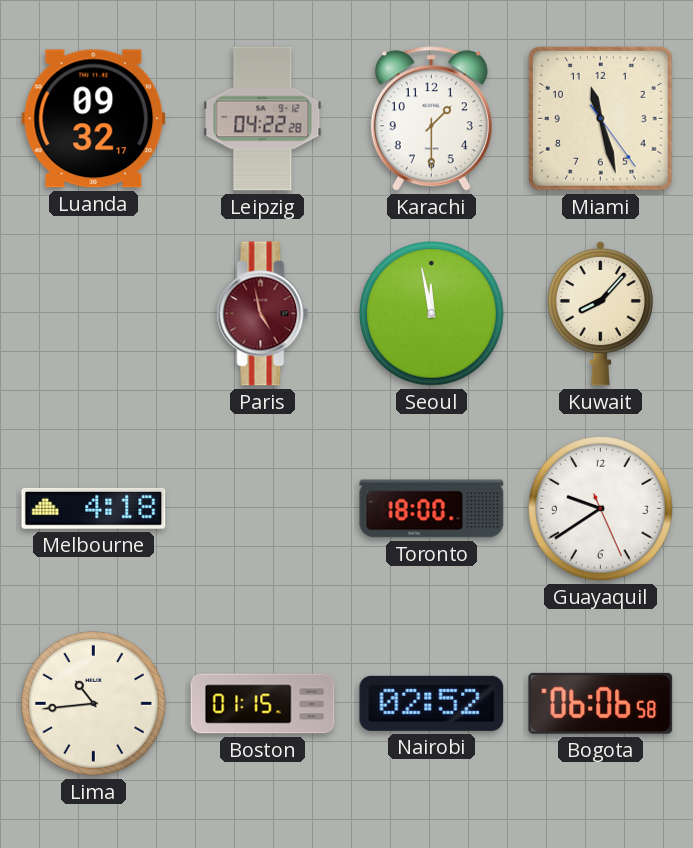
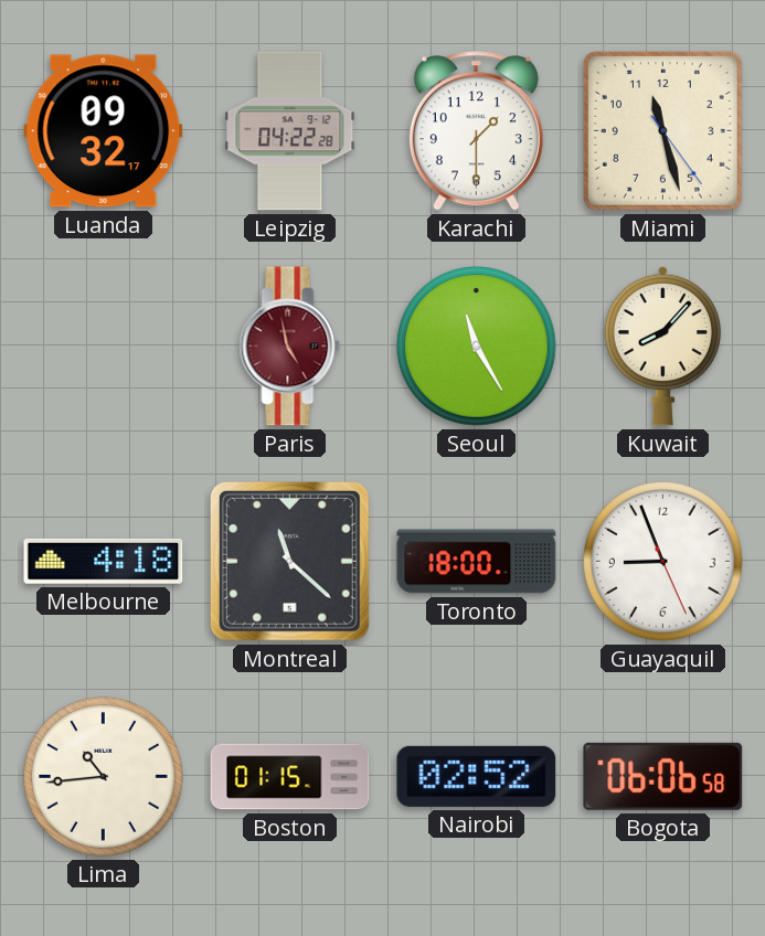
Seoul: 11:58 -> 11:25
Montreal: none -> 11:22
Guayaquil: 9:39 -> 8:56
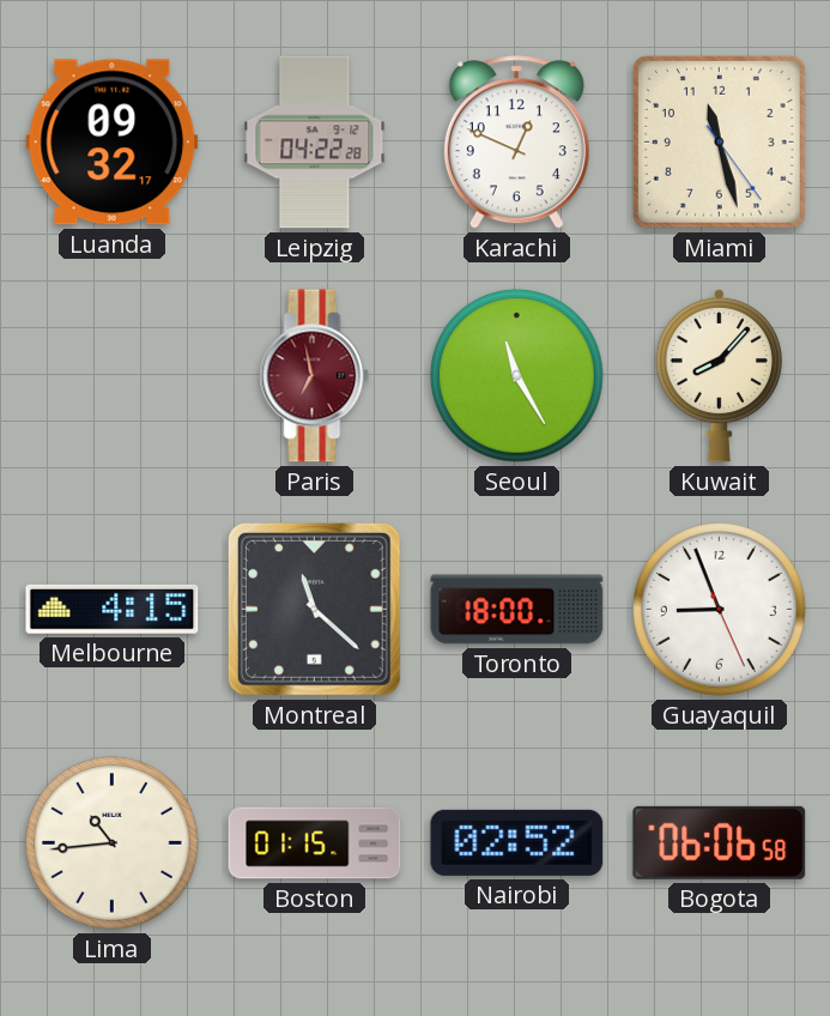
Karachi: 1:30 -> 12:49
Paris: 4:58 -> 6:58
Melbourne: 4:18 -> 4:15
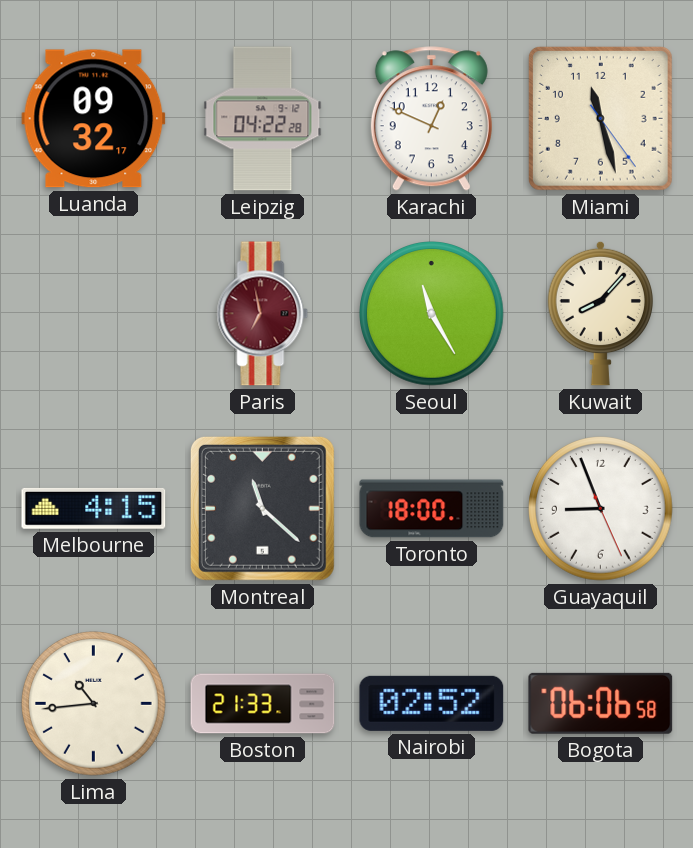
Boston: 01:15 -> 21:33
